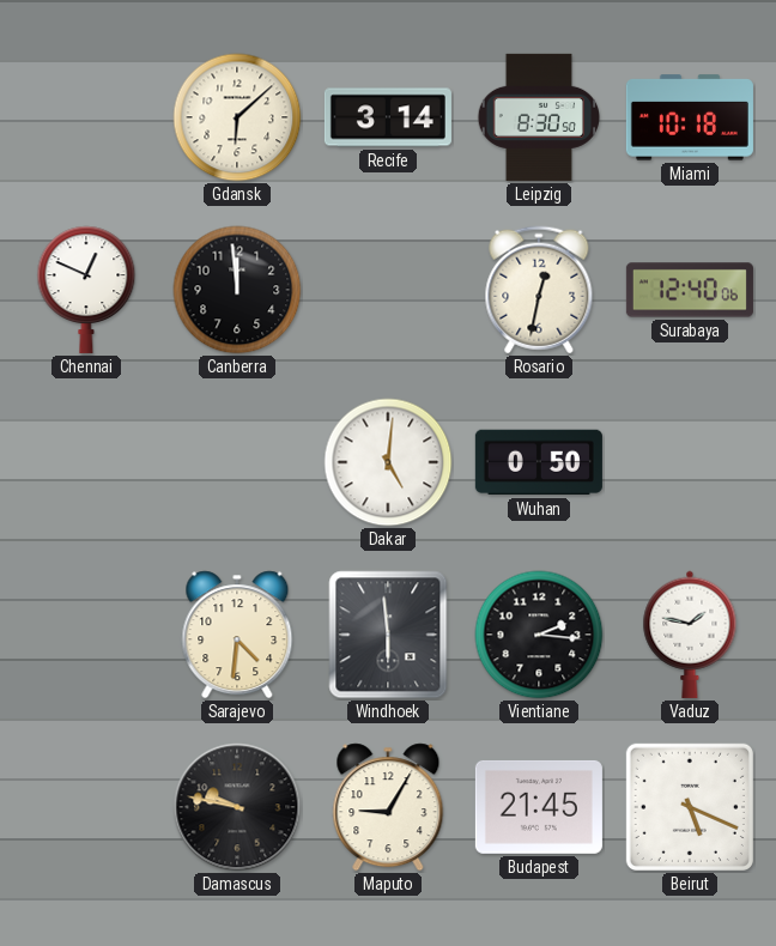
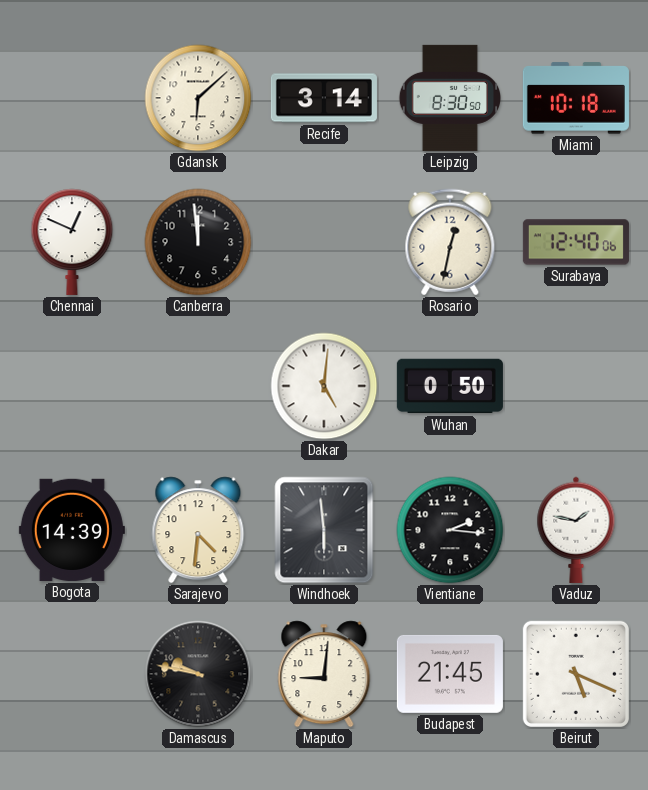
Bogota: none -> 14:39
Maputo: 9:05 -> 9:01
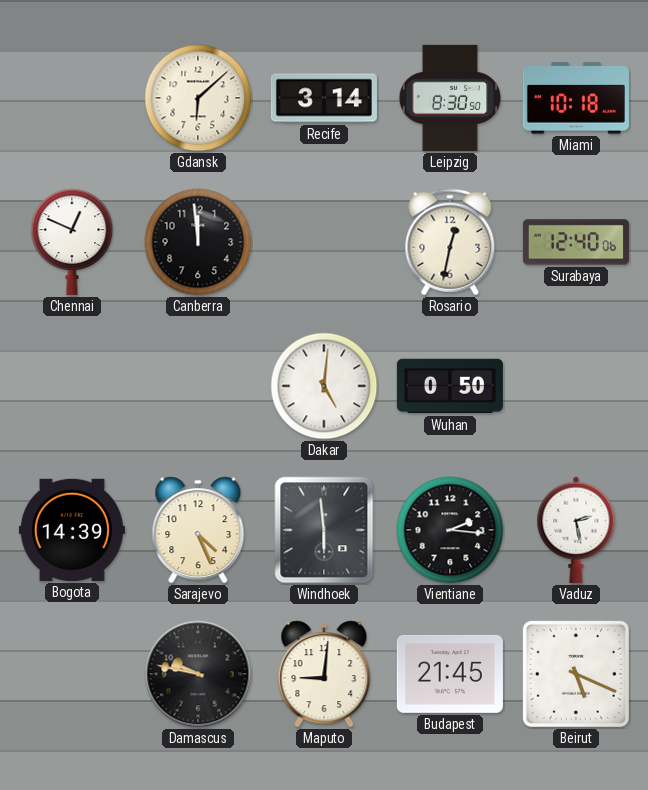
Sarajevo: 4:31 -> 4:26
Vaduz: 1:47 -> 2:28
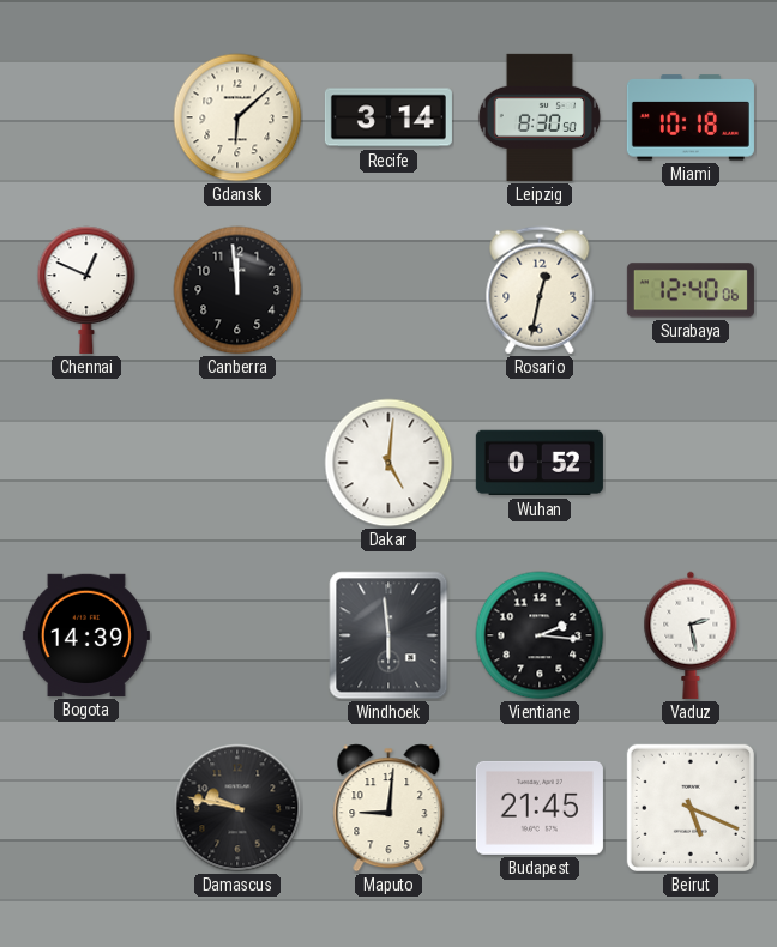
Wuhan: 0:50 -> 0:52
Sarajevo: 4:26 -> none
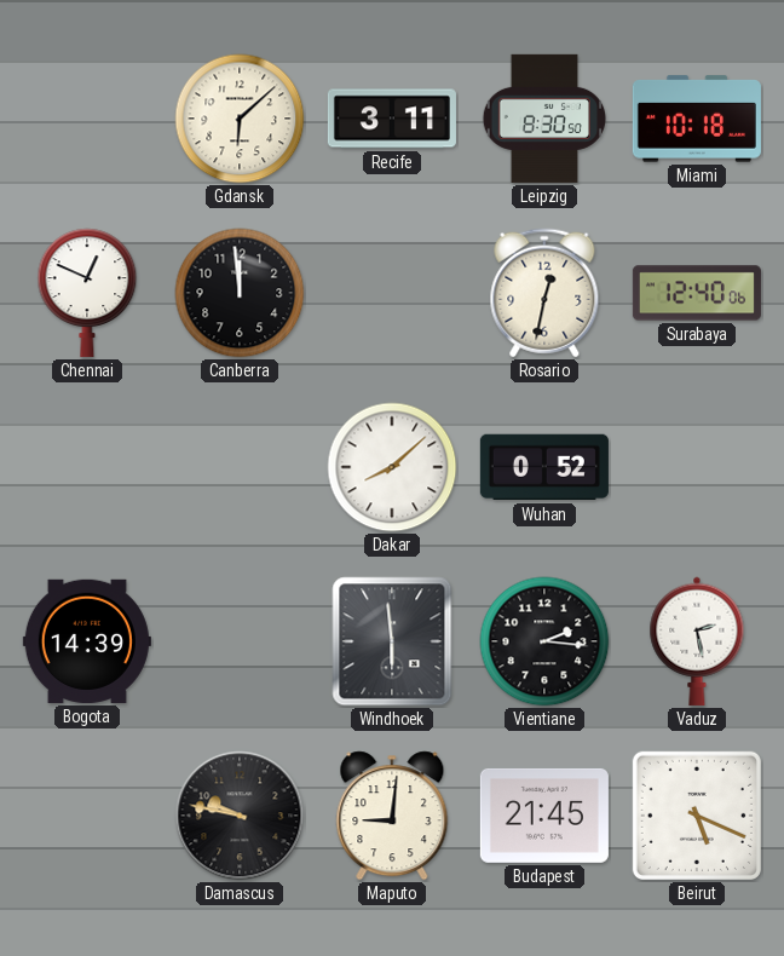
Recife: 3:14 -> 3:11
Dakar: 5:01 -> 8:08
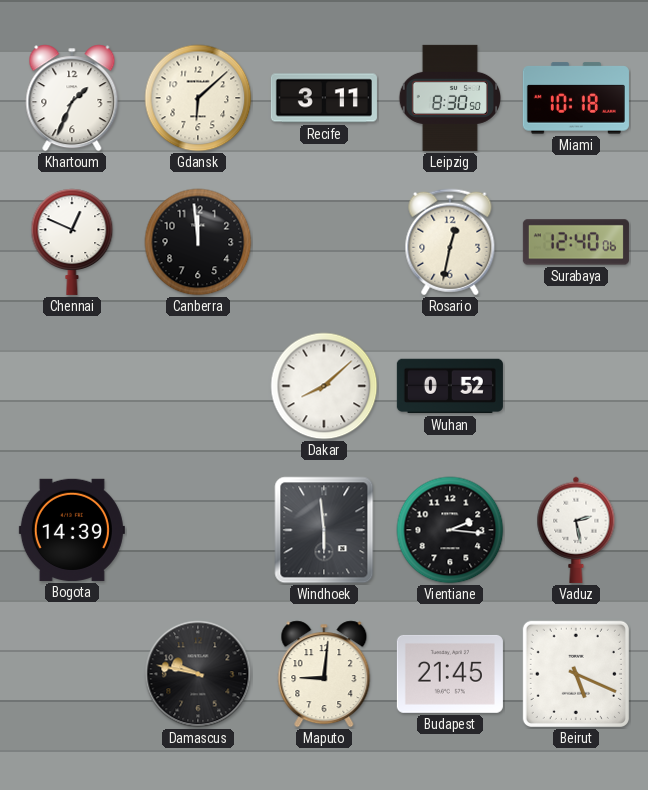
Khartoum: none -> 1:34
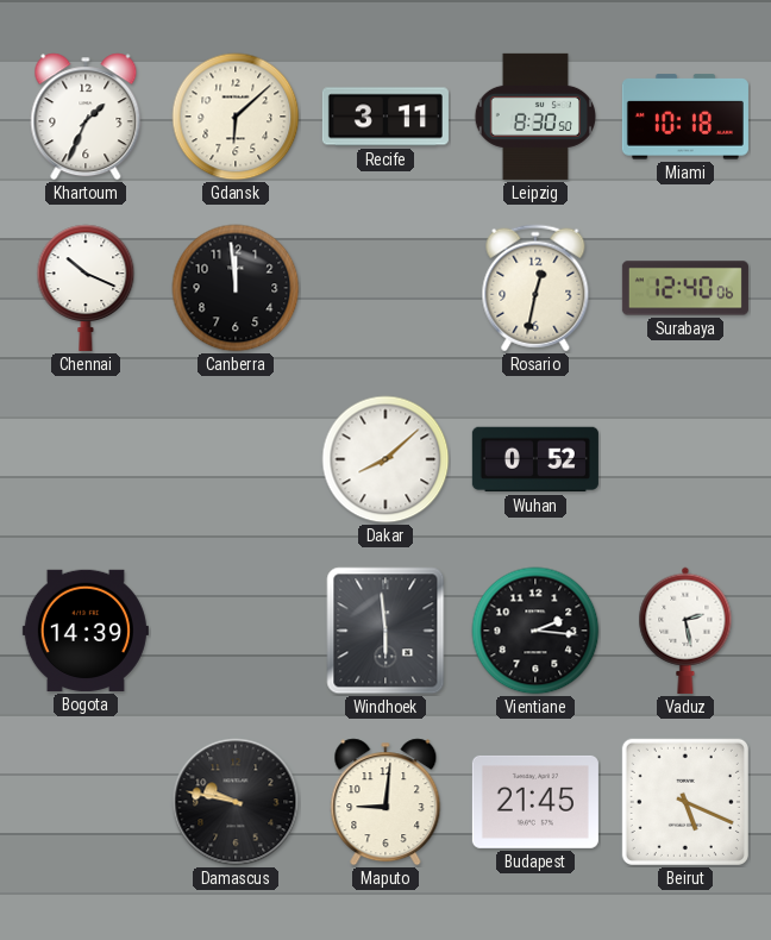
Chennai: 12:49 -> 10:19
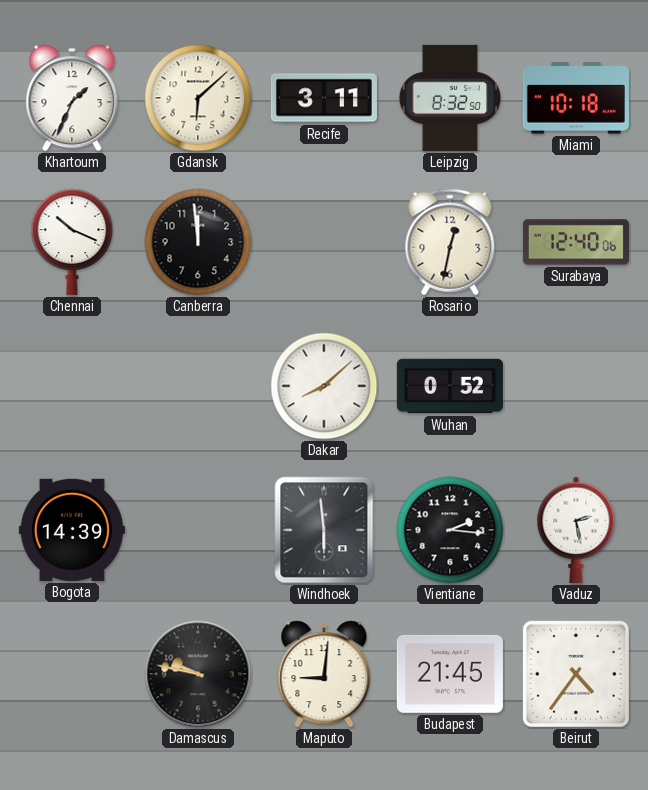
Leipzig: 8:30 -> 8:32
Beirut: 5:19 -> 4:36
